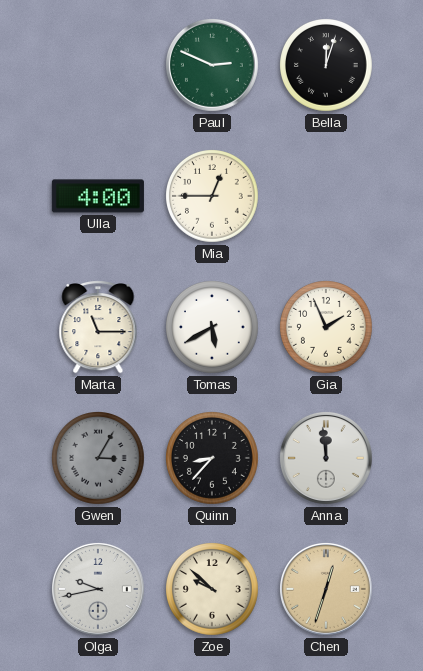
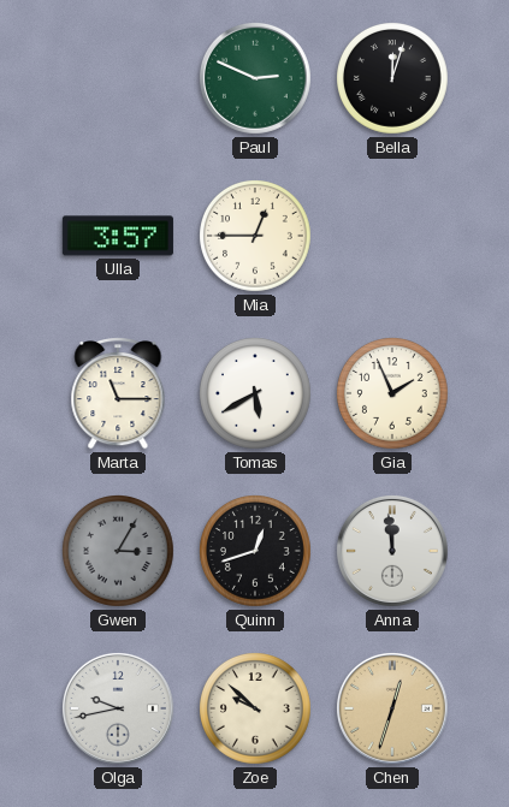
Ulla: 4:00 -> 3:57
Quinn: 8:37 -> 12:42
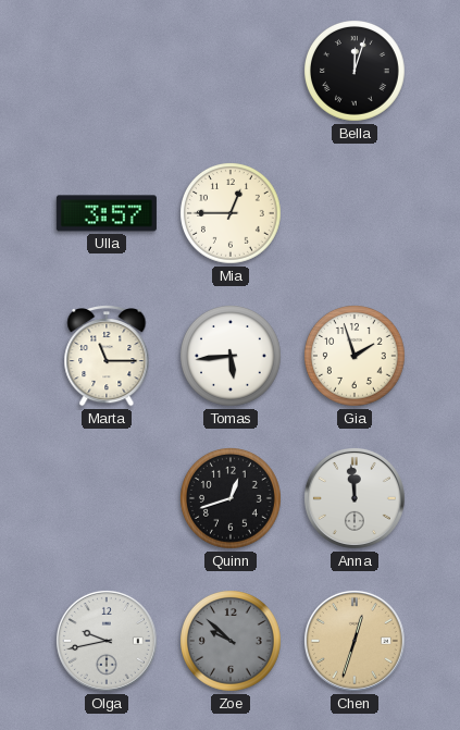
Paul: 2:49 -> none
Tomas: 5:40 -> 5:44
Gia: 1:56 -> 1:57
Gwen: 3:05 -> none
Zoe dial: cream -> grey
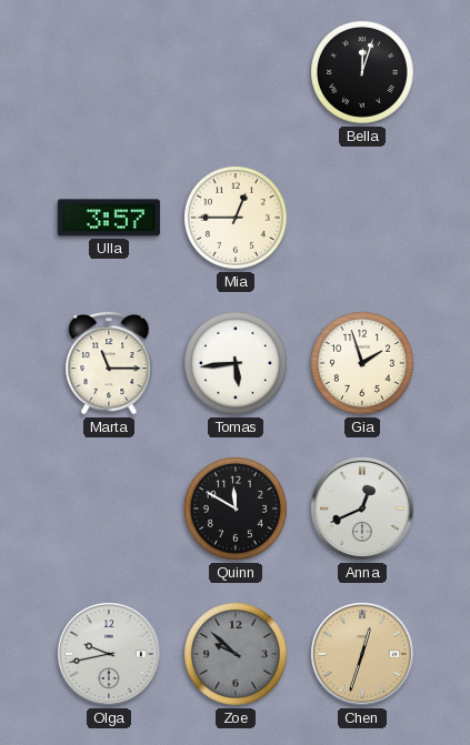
Quinn: 12:42 -> 11:50
Anna: 11:59 -> 12:41
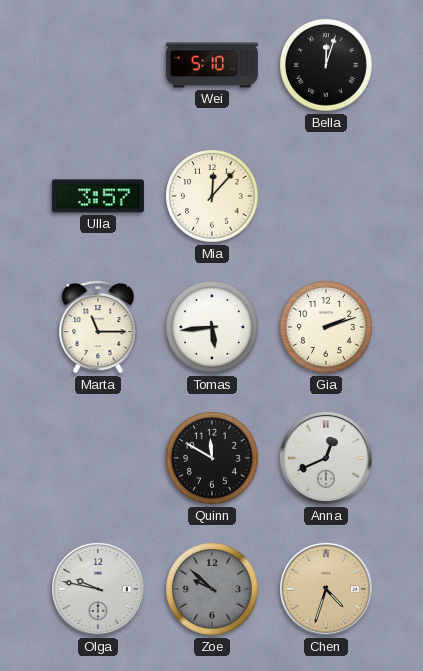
Wei: none -> 5:10
Mia: 12:45 -> 12:07
Gia: 1:57 -> 2:12
Olga: 9:43 -> 9:47
Chen: 12:33 -> 4:33
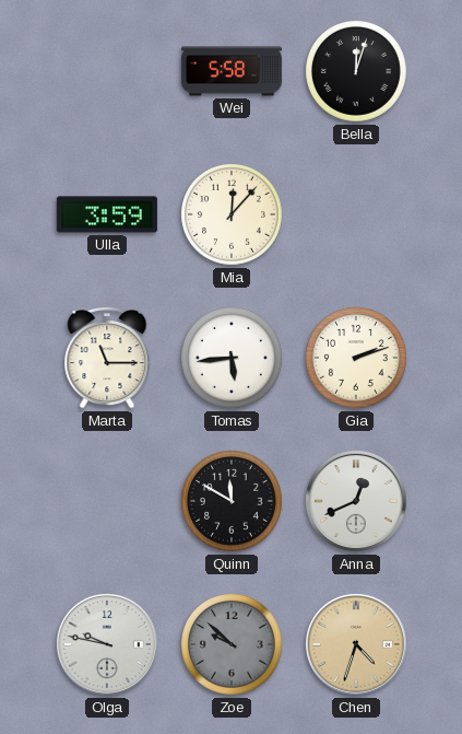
Wei: 5:10 -> 5:58
Ulla: 3:57 -> 3:59
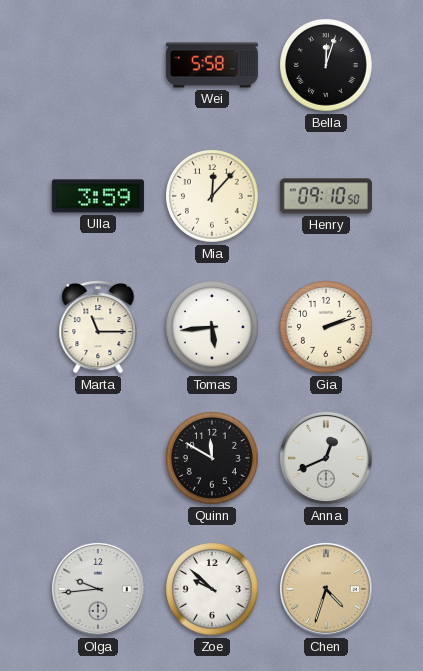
Henry: none -> 09:10
Olga: 9:47 -> 9:44
Zoe dial: grey -> white
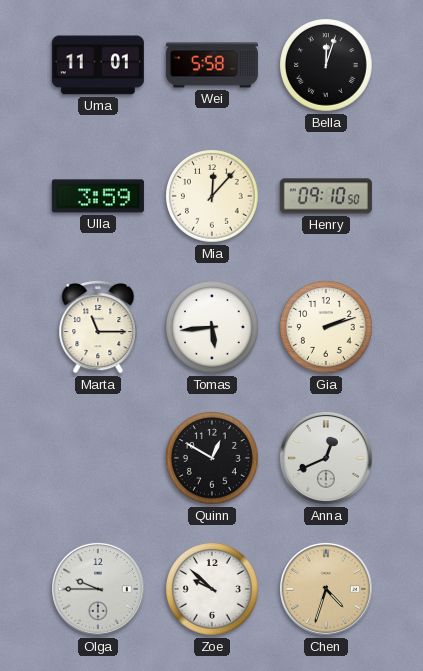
Uma: none -> 11:01
Quinn: 11:50 -> 12:50
Olga: 9:44 -> 9:45
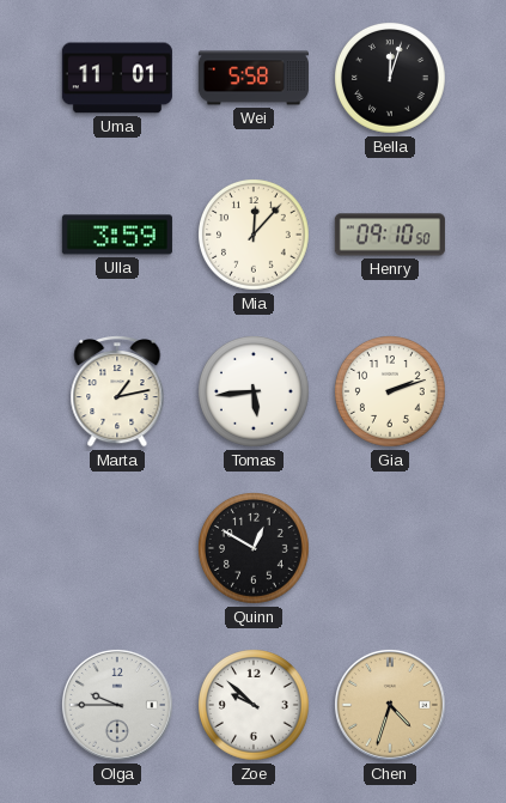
Marta: 11:15 -> 1:13
Anna: 12:41 -> none
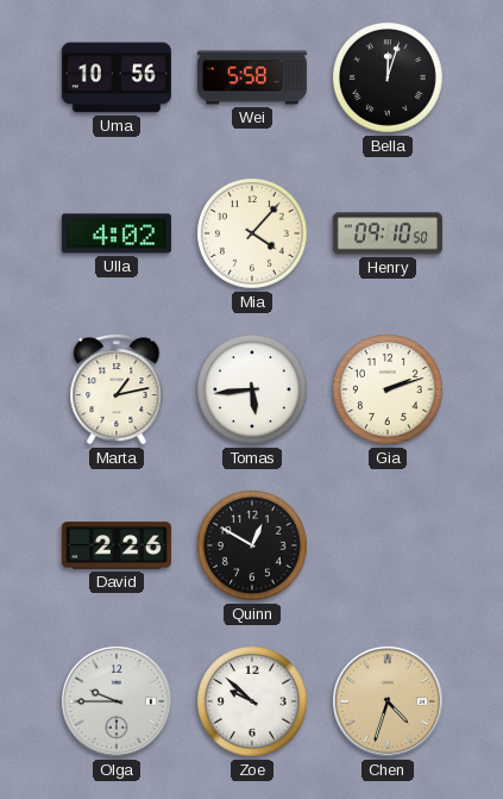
Uma: 11:01 -> 10:56
Ulla: 3:59 -> 4:02
Mia: 12:07 -> 4:07
David: none -> 2:26
